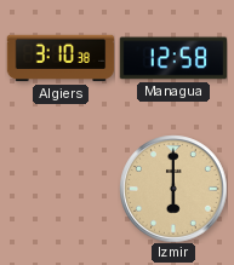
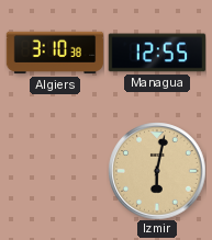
Managua: 12:58 -> 12:55
Izmir: 6:00 -> 6:02
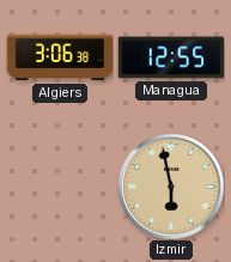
Algiers: 3:10 -> 3:06
Izmir: 6:02 -> 5:58
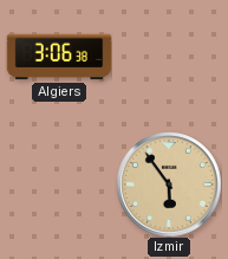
Managua: 12:55 -> none
Izmir: 5:58 -> 5:54
